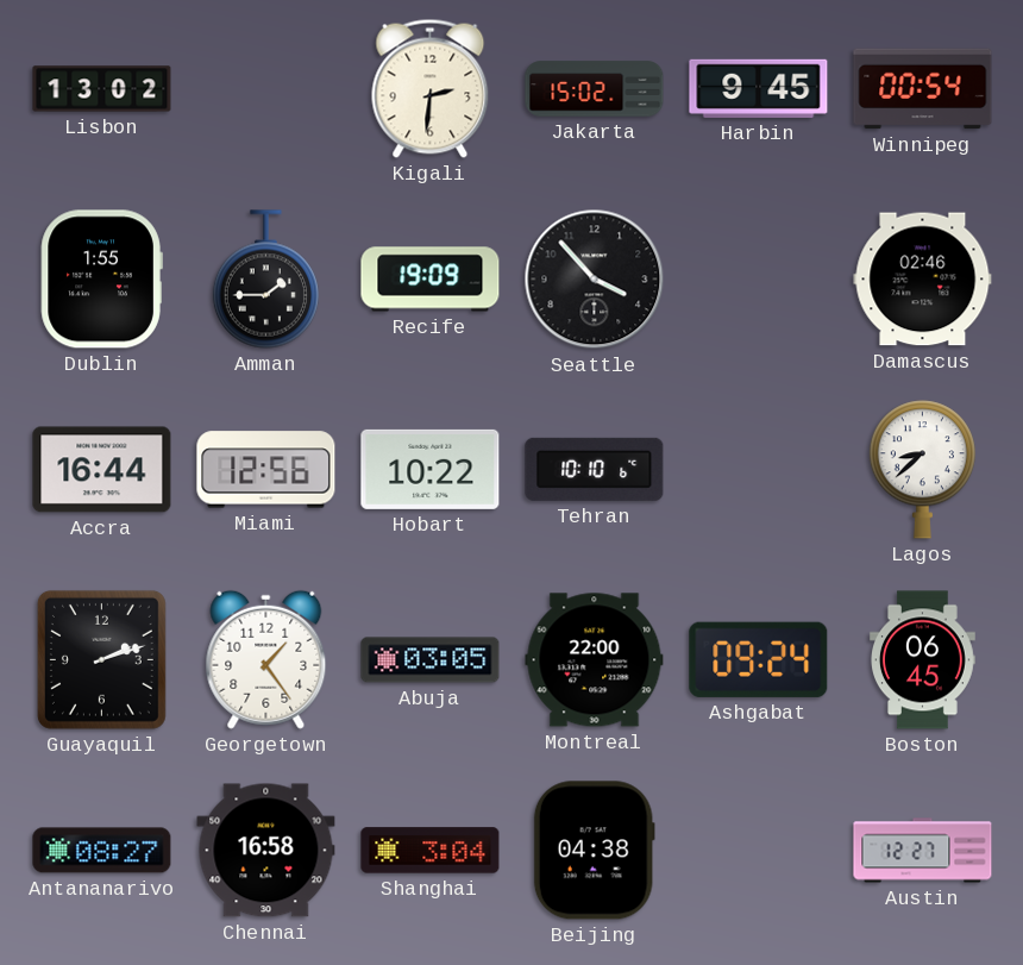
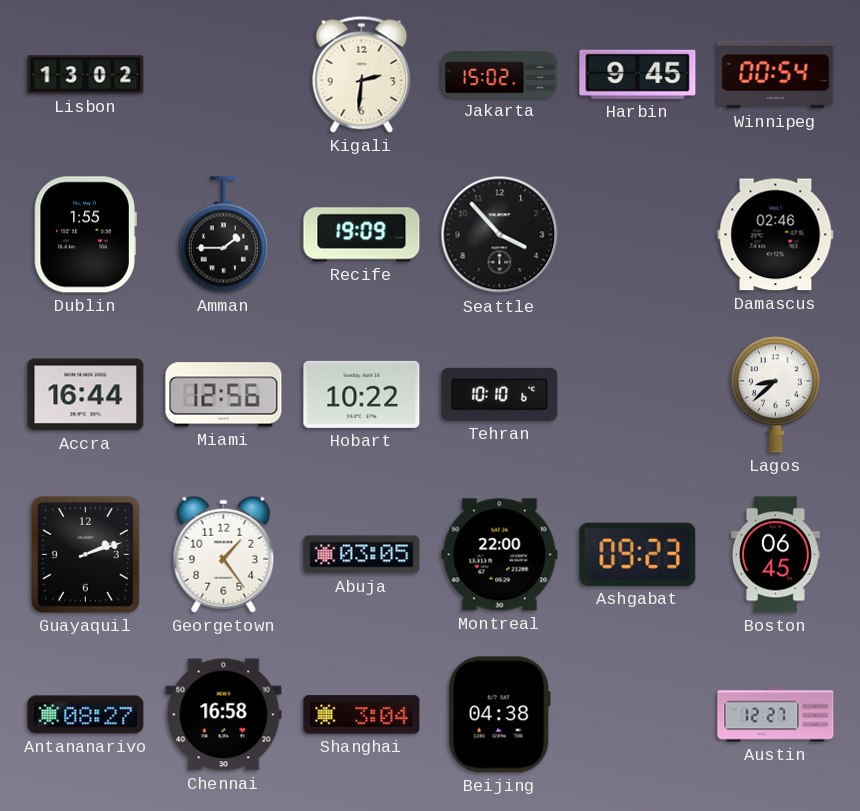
Ashgabat: 09:24 -> 09:23
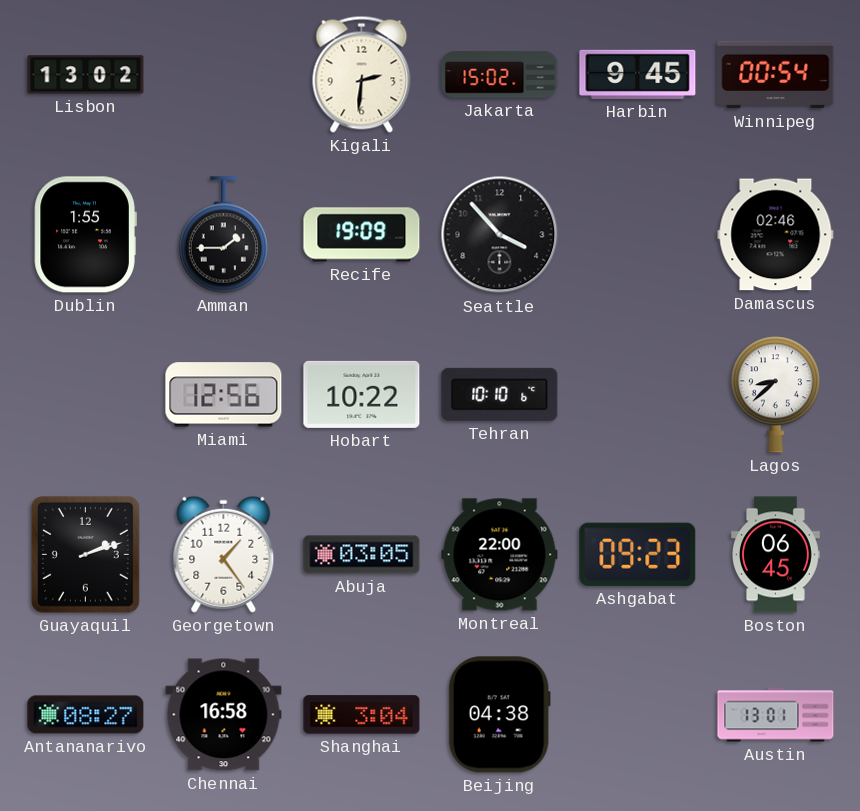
Accra: 16:44 -> none
Austin: 12:27 -> 13:01
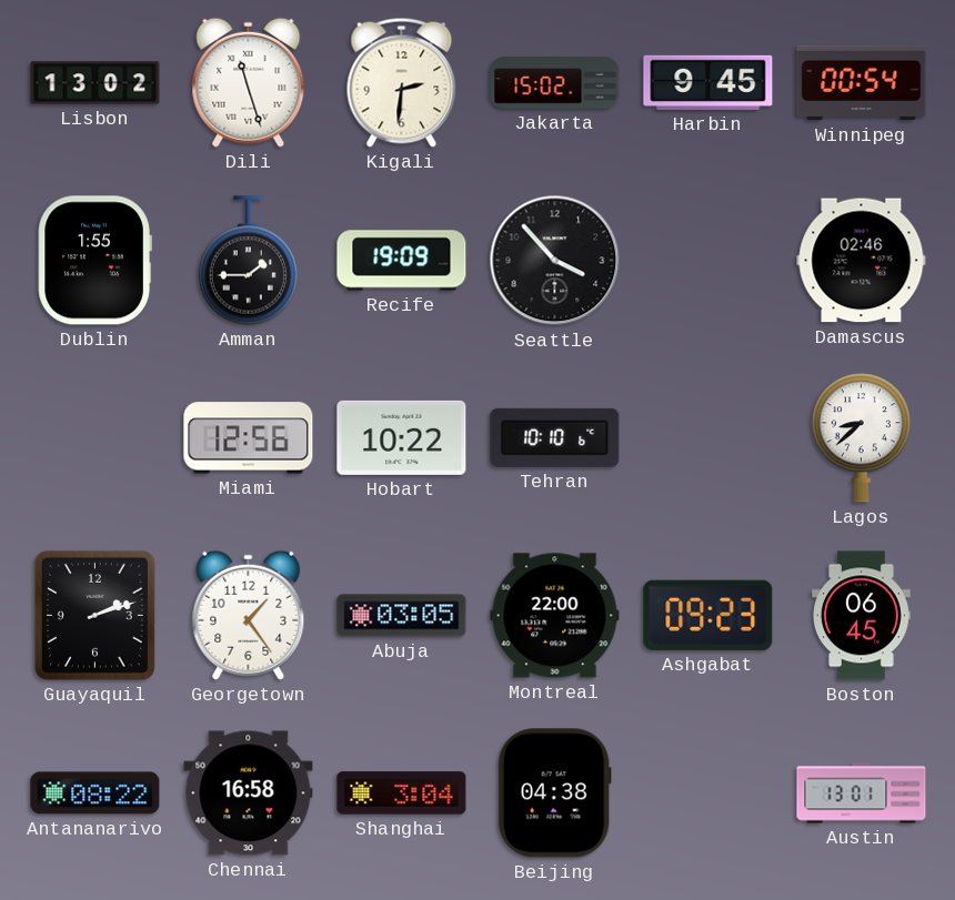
Dili: none -> 11:27
Antananarivo: 08:27 -> 08:22
